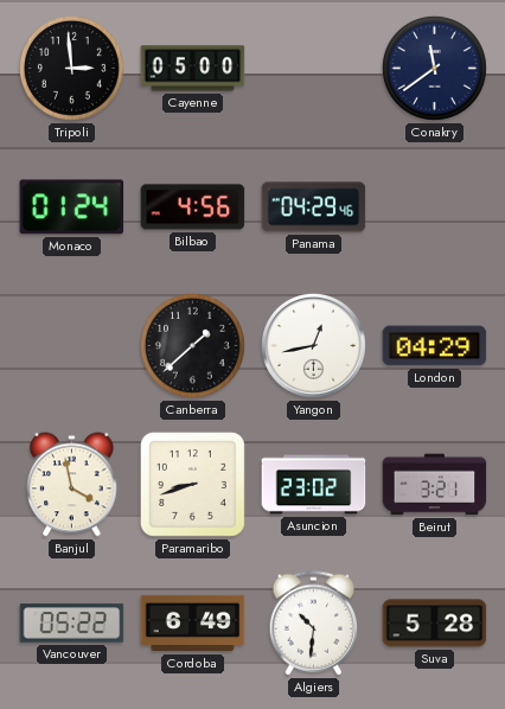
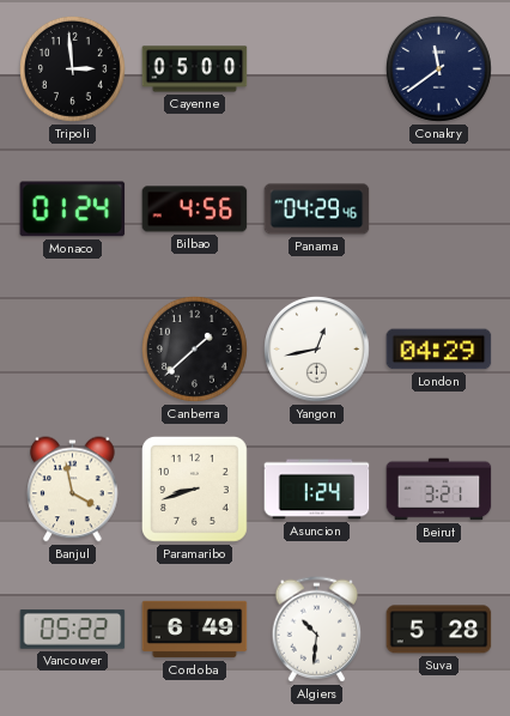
Asuncion: 23:02 -> 1:24
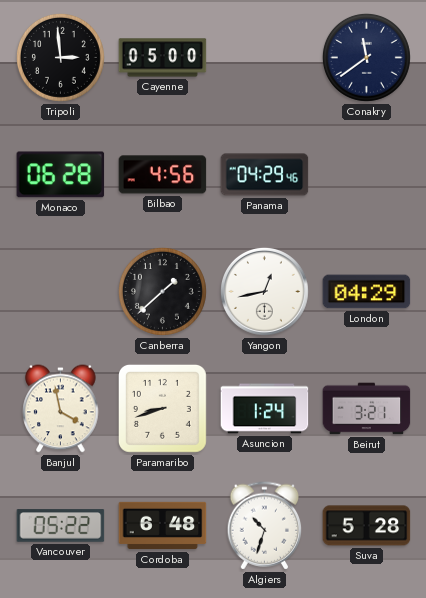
Monaco: 01:24 -> 06:28
Cordoba: 6:49 -> 6:48
Algiers: 10:31 -> 10:33
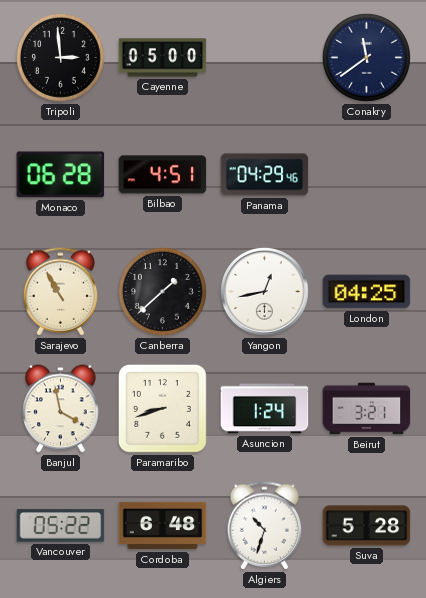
Bilbao: 4:56 -> 4:51
Sarajevo: none -> 10:55
London: 04:29 -> 04:25
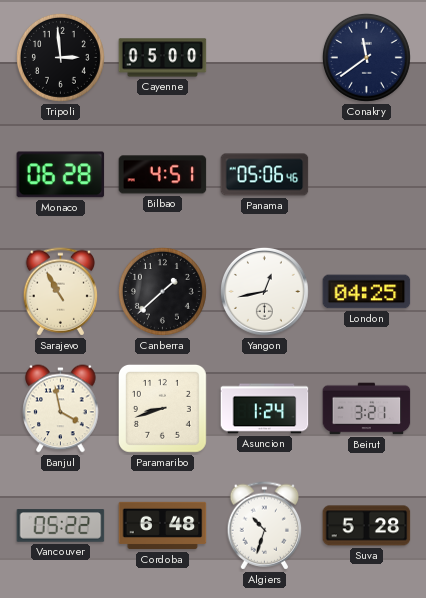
Panama: 04:29 -> 05:06
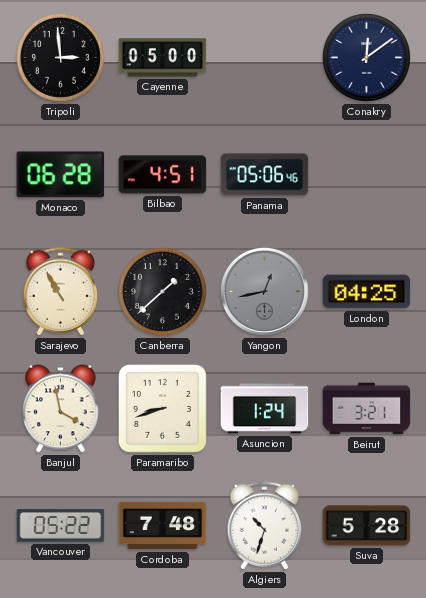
Conakry: 11:39 -> 12:09
Yangon dial: white -> grey
Cordoba: 6:48 -> 7:48
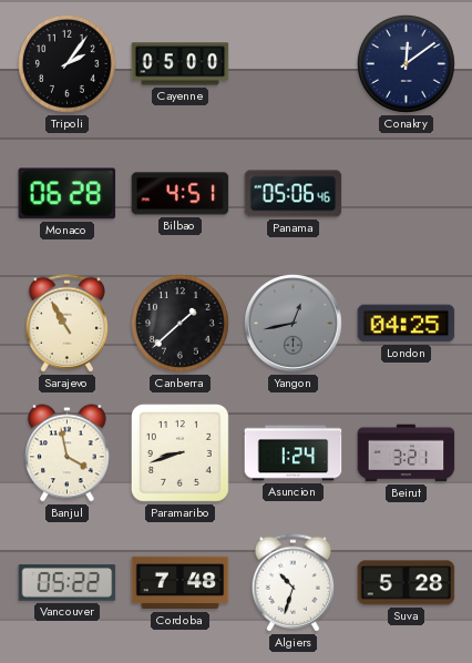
Tripoli: 2:59 -> 2:06
